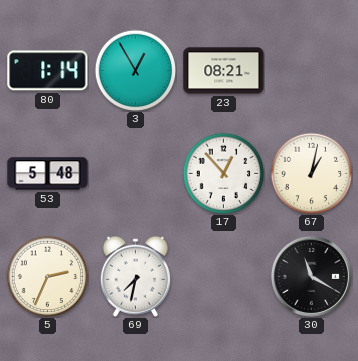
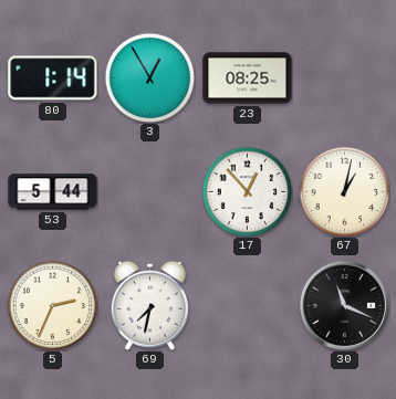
23: 08:21 -> 08:25
53: 5:48 -> 5:44
30: 11:20 -> 11:19
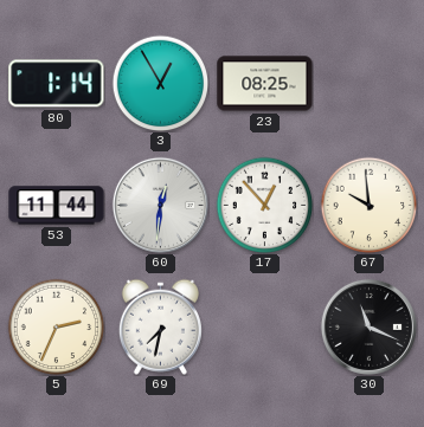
53: 5:44 -> 11:44
60: none -> 12:31
67: 1:02 -> 9:59
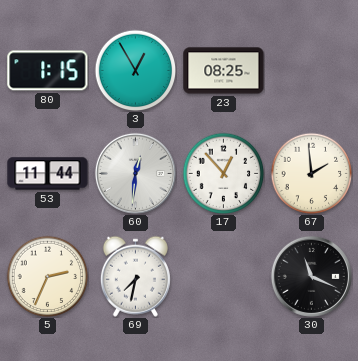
80: 1:14 -> 1:15
67: 9:59 -> 1:59
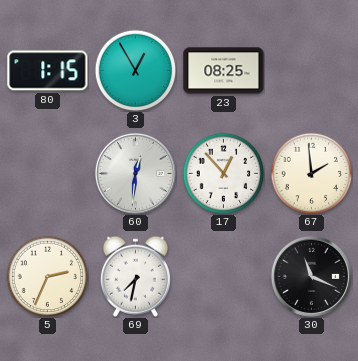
53: 11:44 -> none
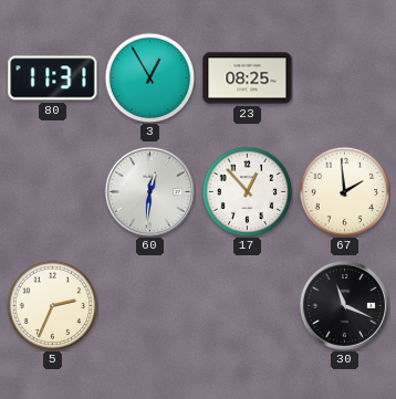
80: 1:15 -> 11:31
69: 7:32 -> none
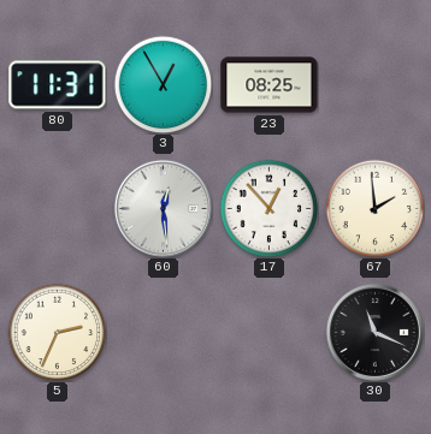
60: 12:31 -> 12:29
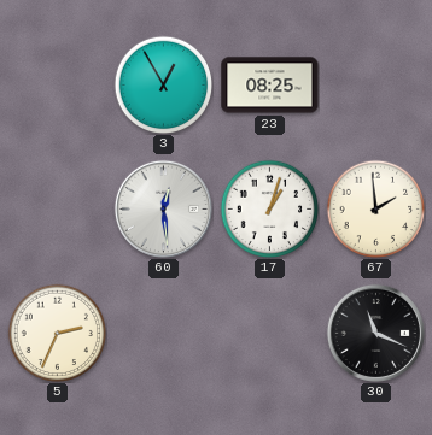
80: 11:31 -> none
17: 12:53 -> 1:03
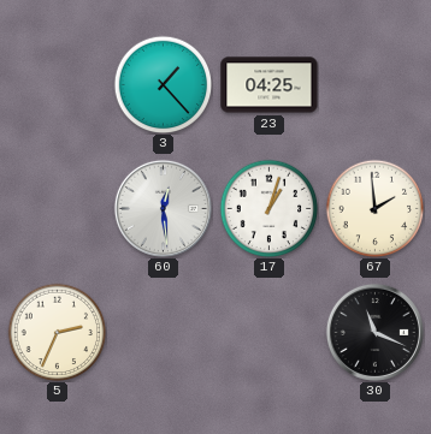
3: 12:55 -> 1:23
23: 08:25 -> 04:25
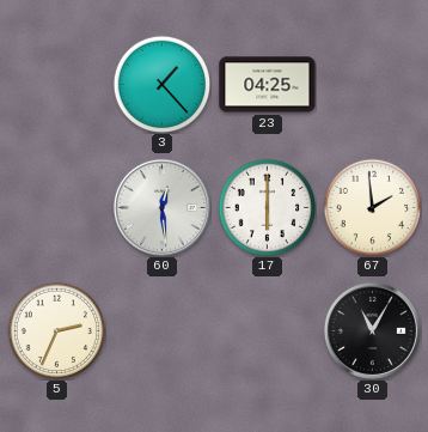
17: 1:03 -> 6:00
30: 11:19 -> 11:05
